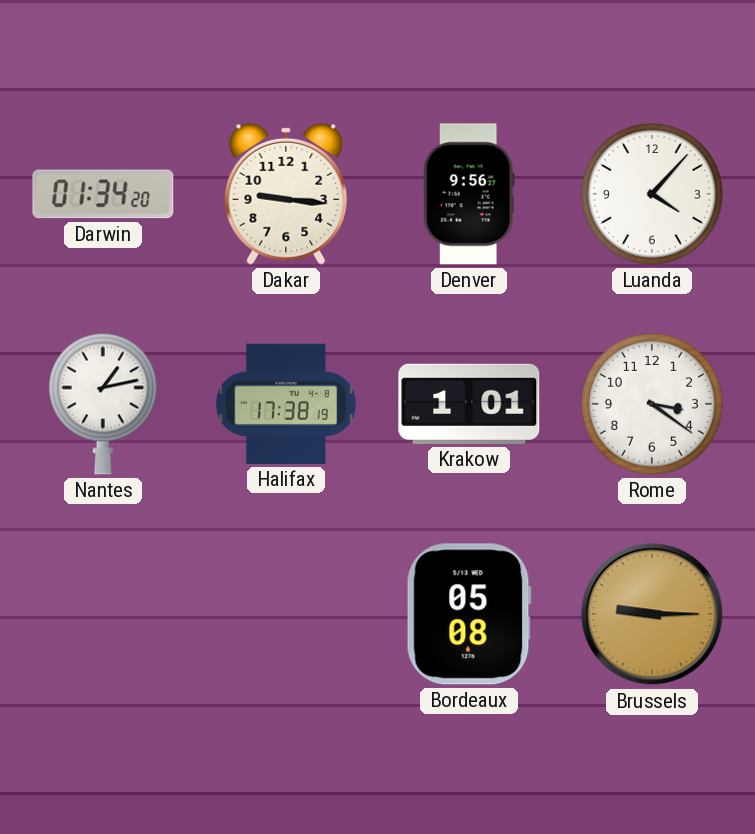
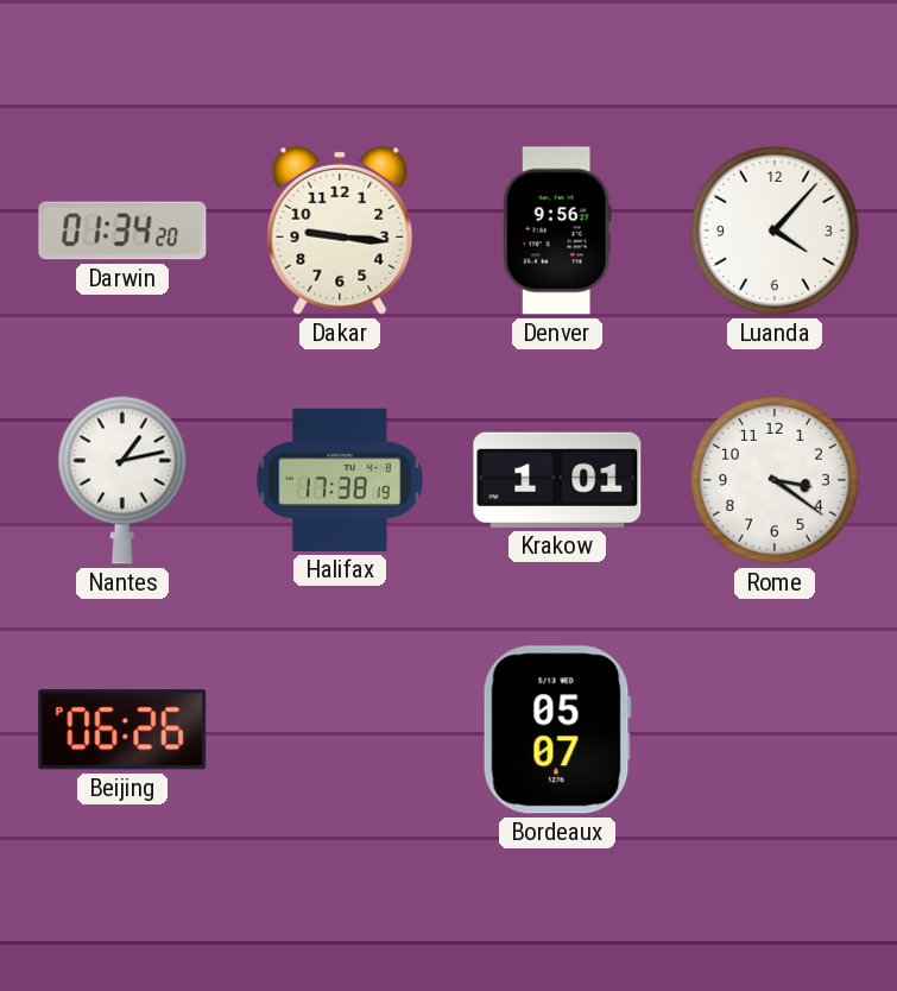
Beijing: none -> 06:26
Bordeaux: 05:08 -> 05:07
Brussels: 9:15 -> none
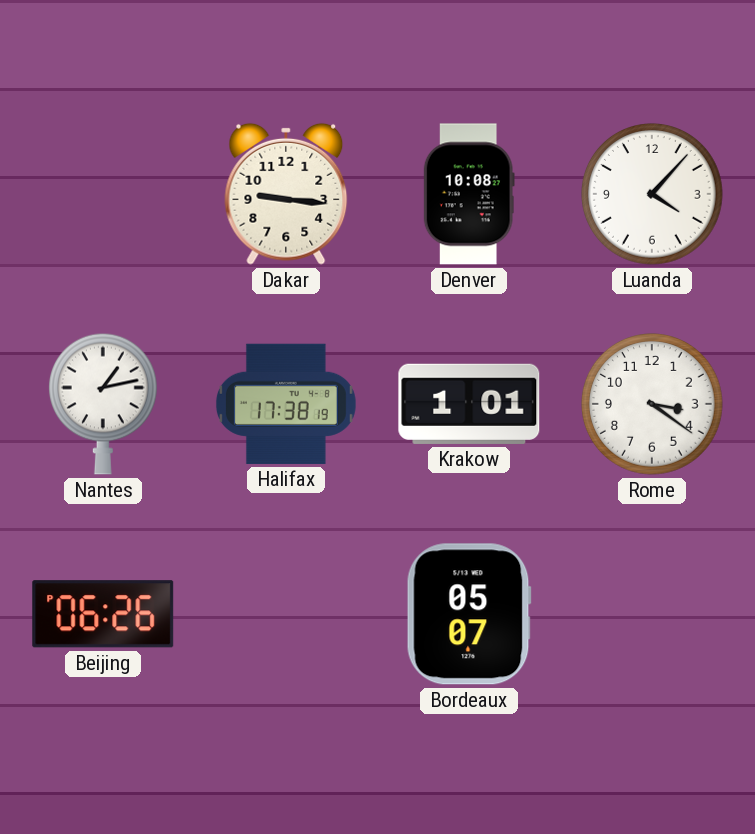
Darwin: 01:34 -> none
Denver: 9:56 -> 10:08
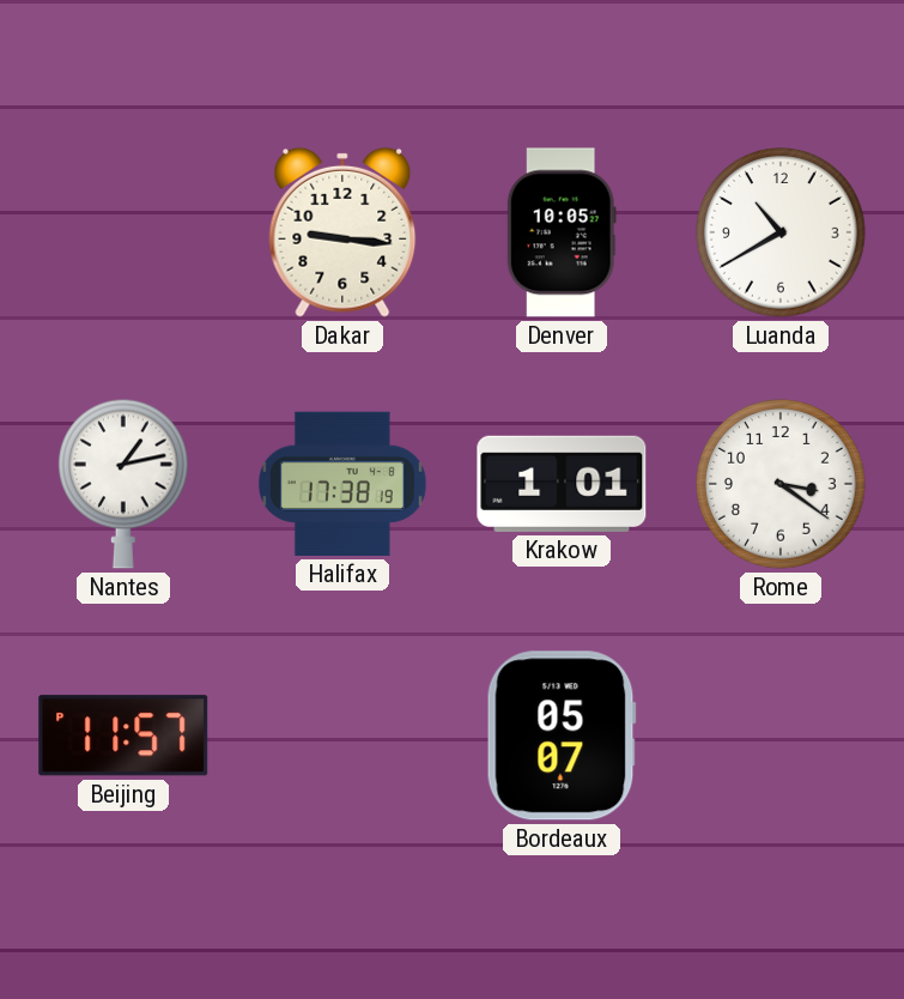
Denver: 10:08 -> 10:05
Luanda: 4:07 -> 10:40
Beijing: 06:26 -> 11:57
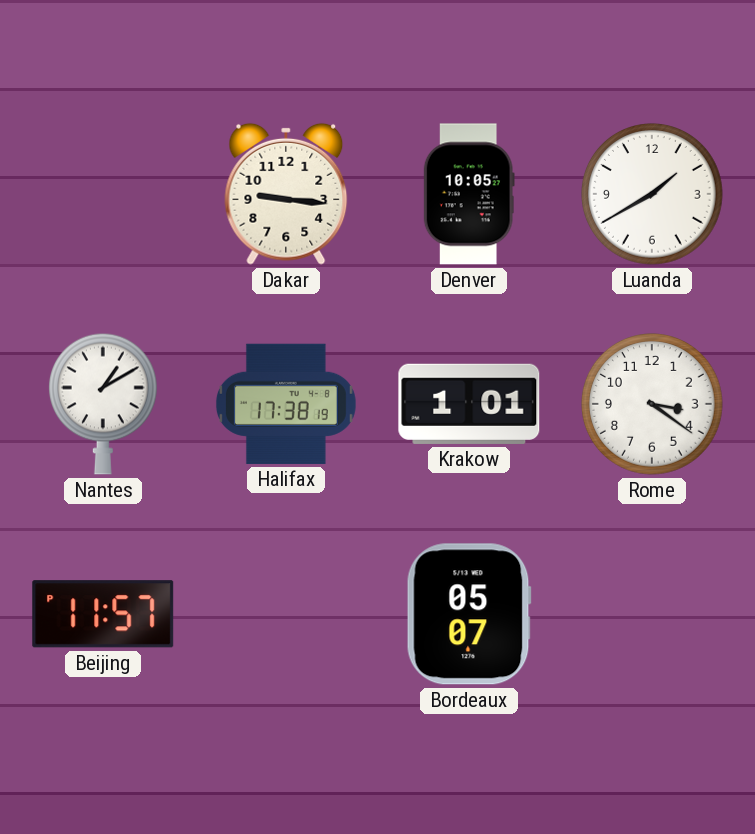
Luanda: 10:40 -> 1:40
Nantes: 1:13 -> 1:10
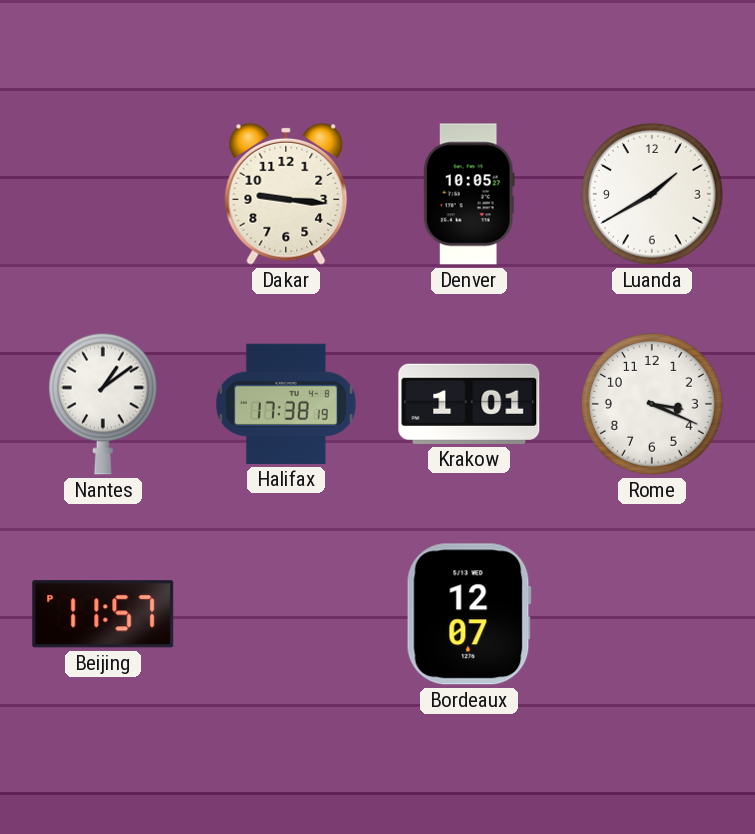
Nantes: 1:10 -> 1:09
Rome: 3:21 -> 3:19
Bordeaux: 05:07 -> 12:07
